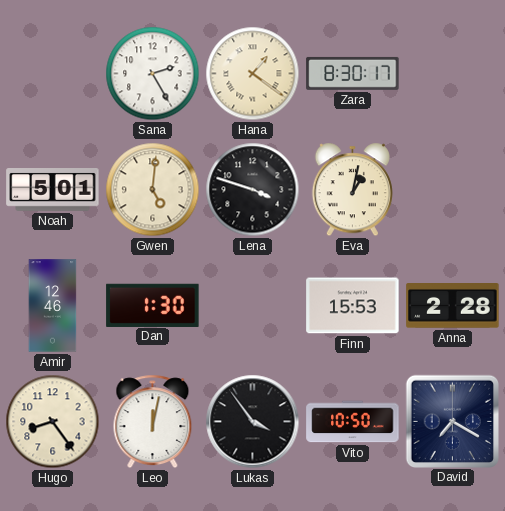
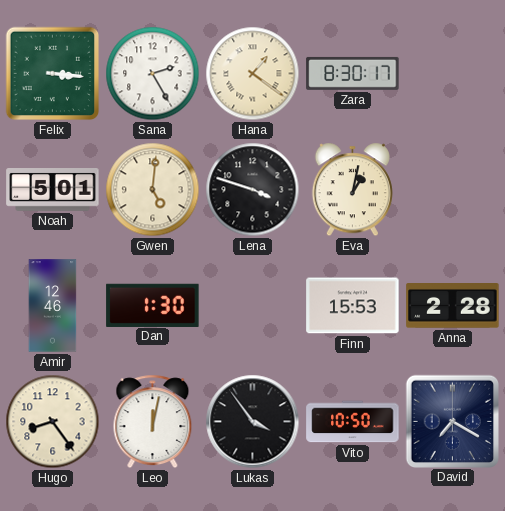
Felix: none -> 3:16
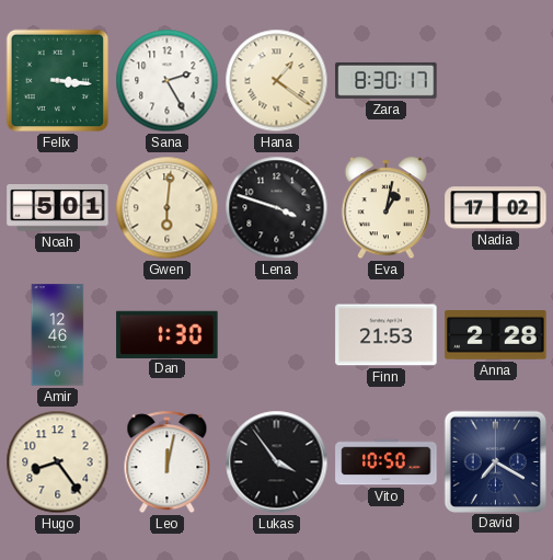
Gwen: 5:01 -> 6:01
Nadia: none -> 17:02
Finn: 15:53 -> 21:53
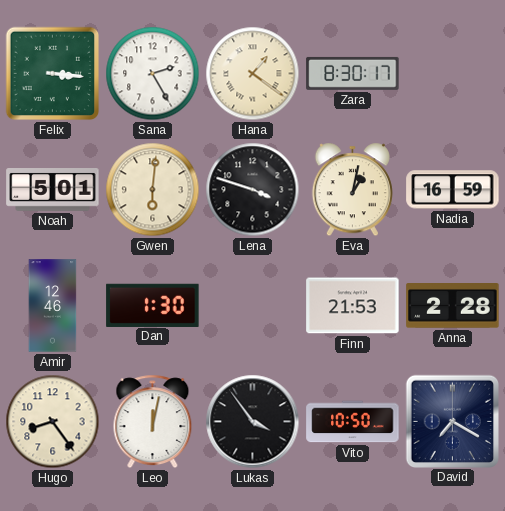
Nadia: 17:02 -> 16:59
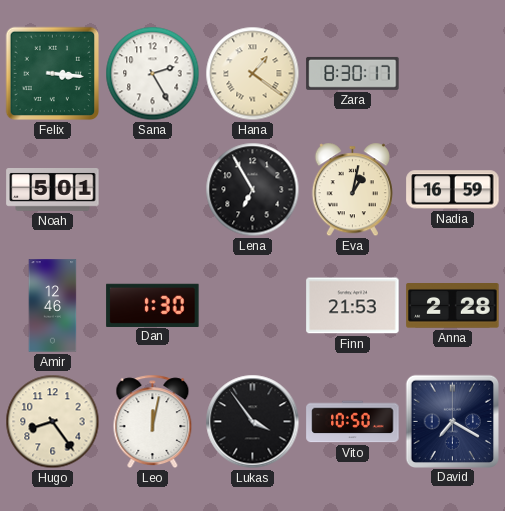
Gwen: 6:01 -> none
Lena: 3:48 -> 6:55
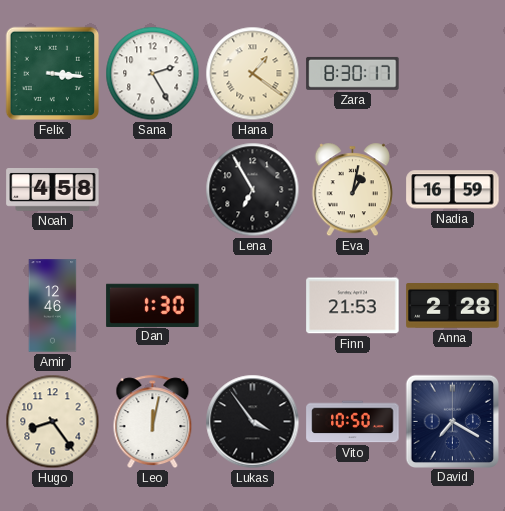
Noah: 5:01 -> 4:58
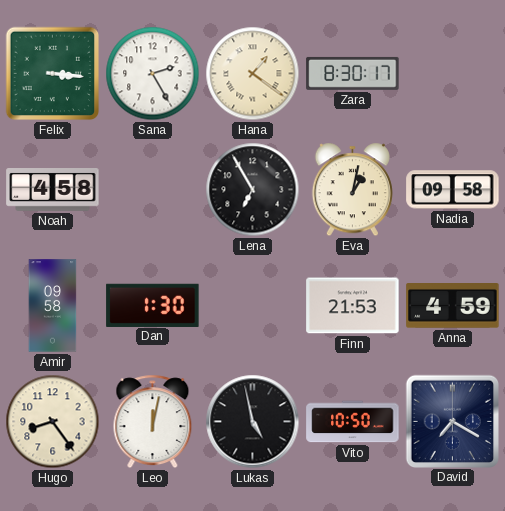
Nadia: 16:59 -> 09:58
Amir: 12:46 -> 09:58
Anna: 2:28 -> 4:59
Lukas: 3:54 -> 4:58
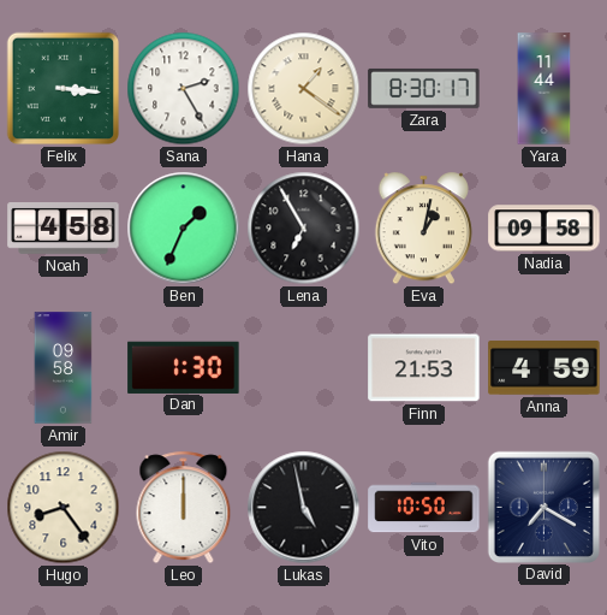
Yara: none -> 11:44
Ben: none -> 1:34
Leo: 12:02 -> 12:00
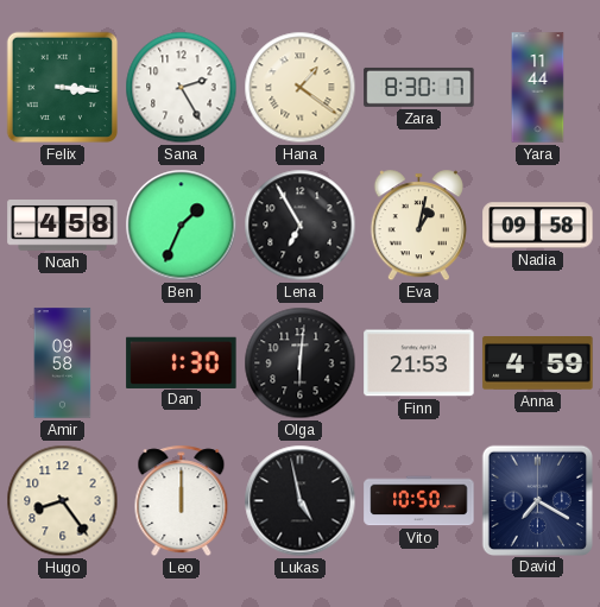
Olga: none -> 6:01
